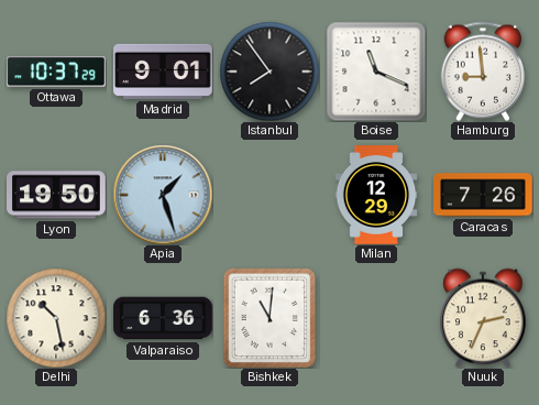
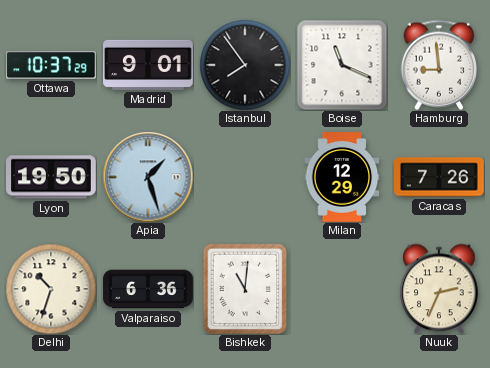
Delhi: 10:28 -> 10:33
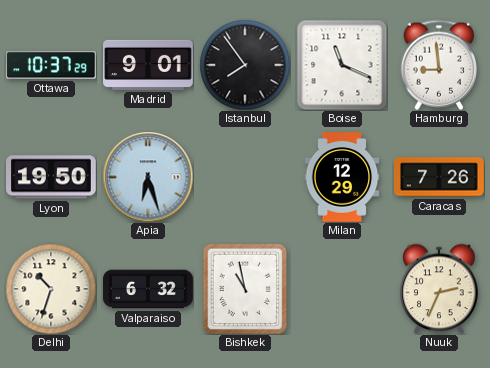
Apia: 1:27 -> 6:27
Valparaiso: 6:36 -> 6:32
Bishkek: 11:01 -> 10:58
